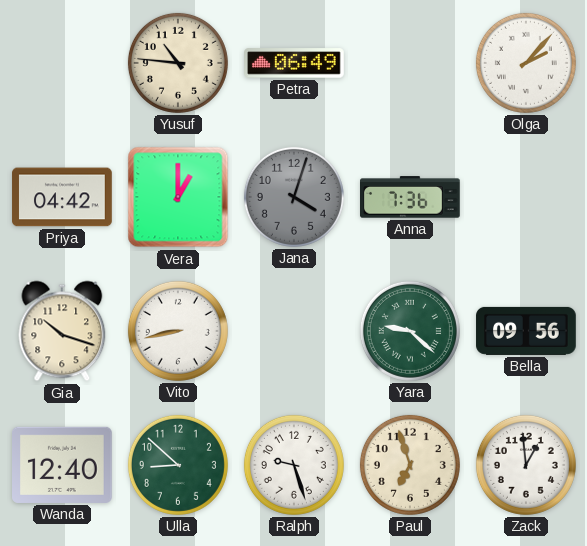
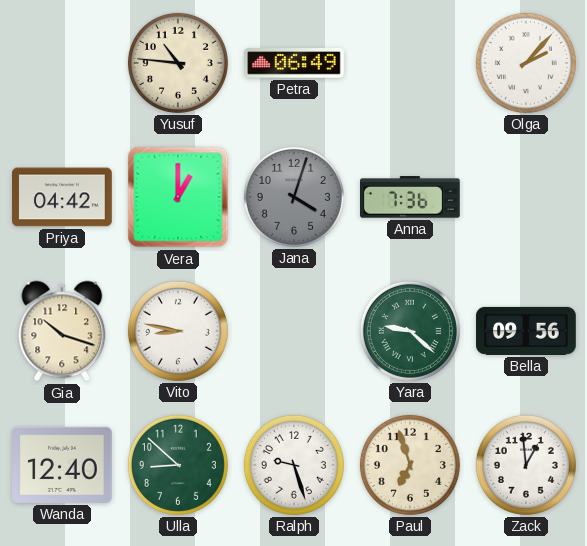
Vito: 8:43 -> 8:47
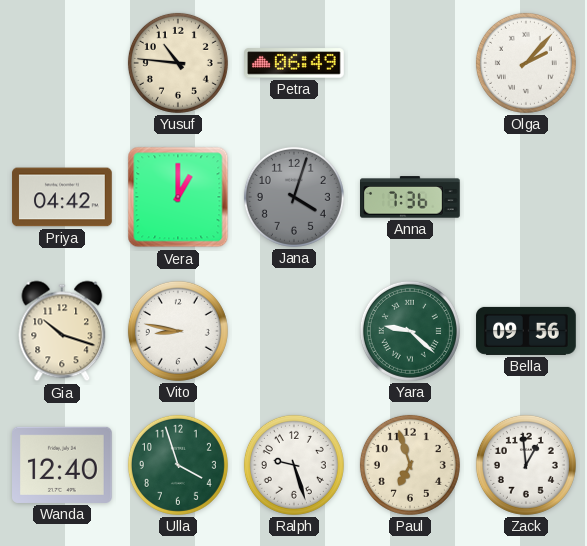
Ulla: 8:52 -> 3:57
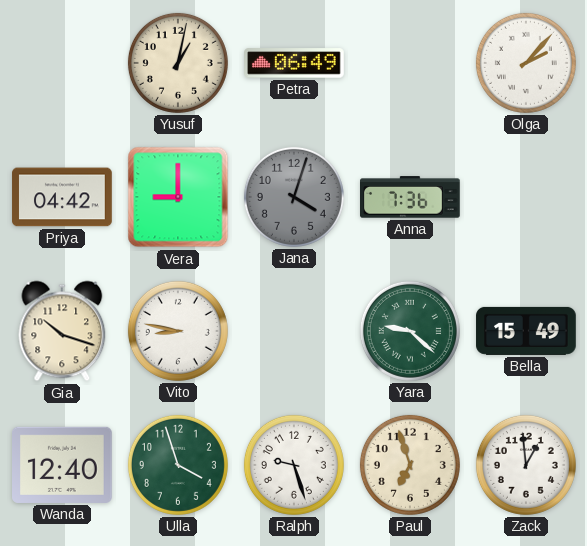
Yusuf: 10:46 -> 1:02
Vera: 1:00 -> 9:00
Bella: 09:56 -> 15:49
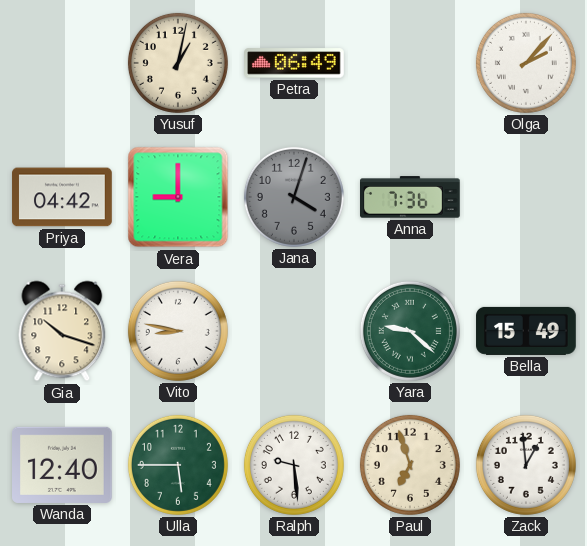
Ulla: 3:57 -> 5:45
Ralph: 9:27 -> 9:29
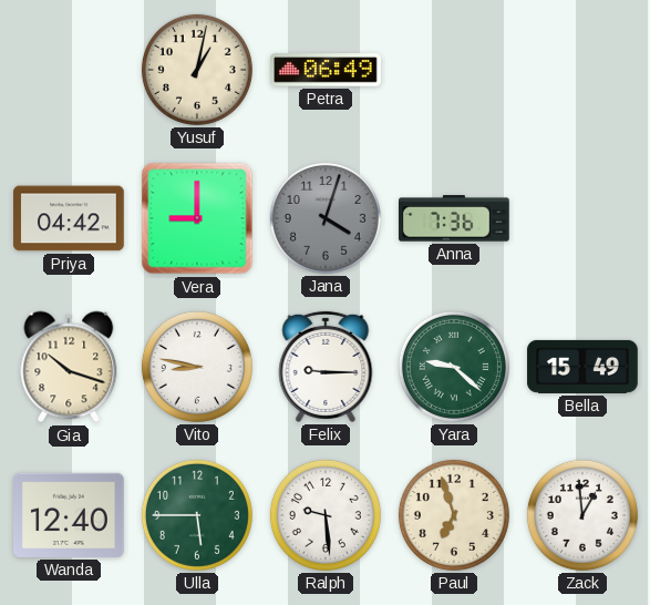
Olga: 2:07 -> none
Felix: none -> 9:15
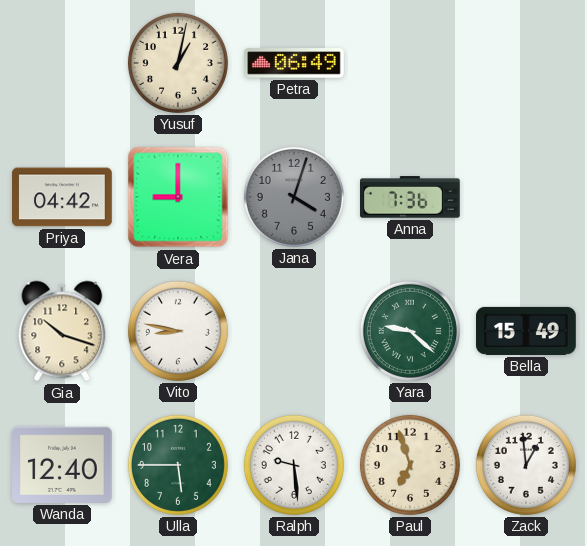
Felix: 9:15 -> none
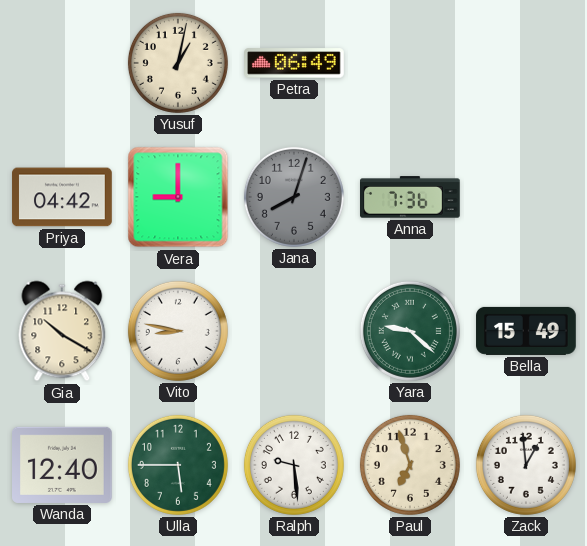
Jana: 4:03 -> 8:03
Gia: 10:18 -> 10:20
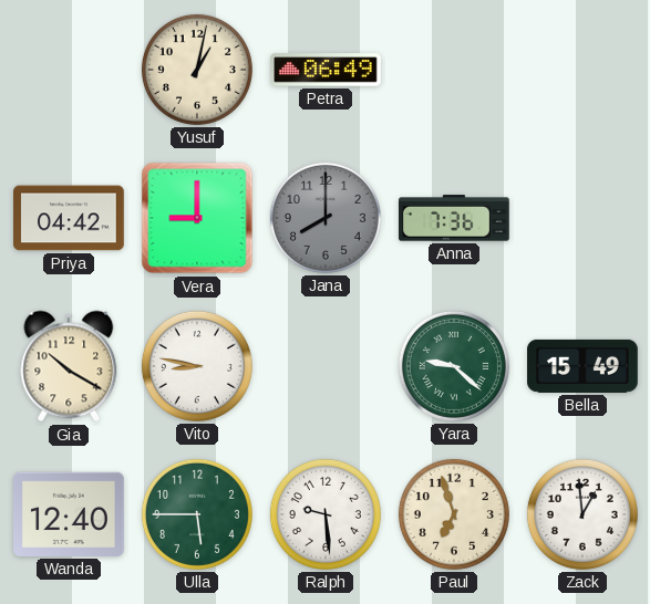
Jana: 8:03 -> 8:00
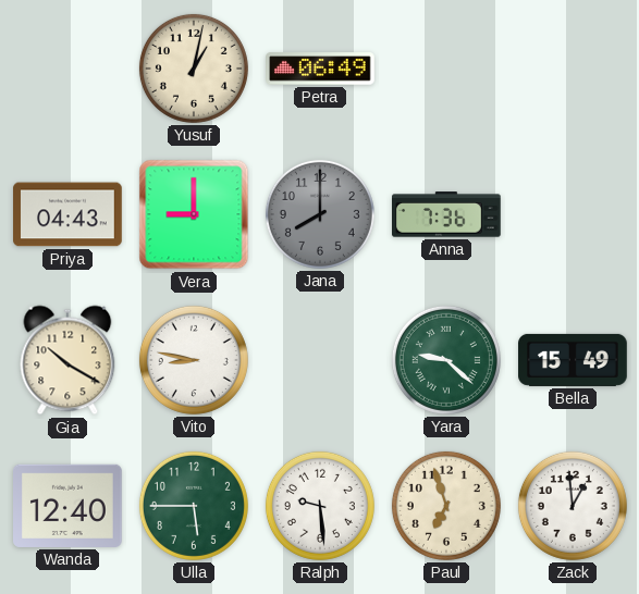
Priya: 04:42 -> 04:43
